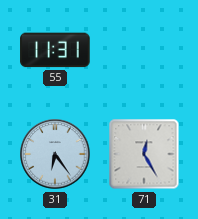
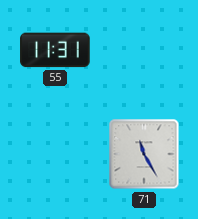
31: 6:24 -> none
71: 12:25 -> 11:25
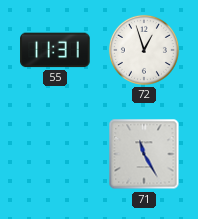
72: none -> 12:57
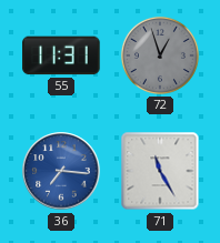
72 dial: white -> grey
36: none -> 7:16
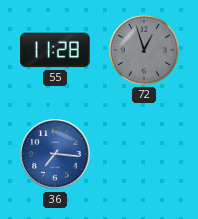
55: 11:31 -> 11:28
71: 11:25 -> none
